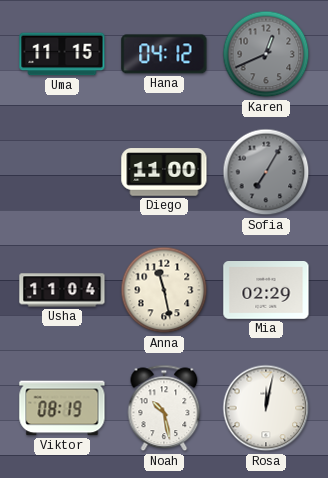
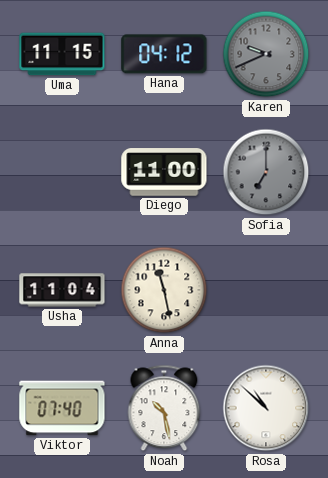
Karen: 12:41 -> 9:41
Sofia: 7:05 -> 7:00
Mia: 02:29 -> none
Viktor: 08:19 -> 07:40
Rosa: 12:02 -> 10:52
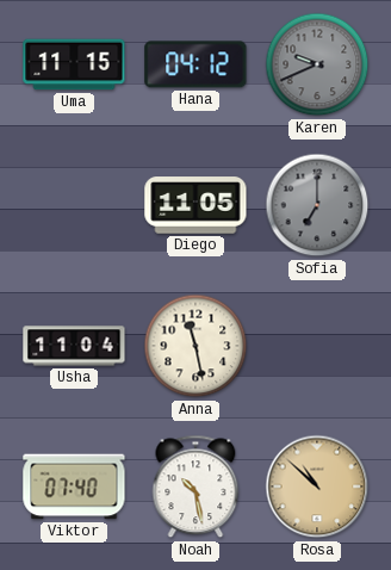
Diego: 11:00 -> 11:05
Rosa dial: white -> champagne
